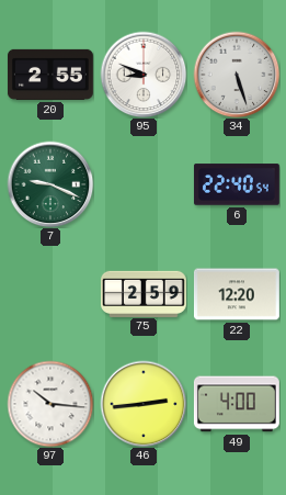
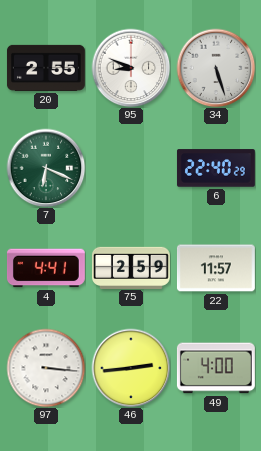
7: 9:19 -> 6:19
6: 22:40:54 -> 22:40:29
4: none -> 4:41
22: 12:20 -> 11:57
97: 10:16 -> 3:16
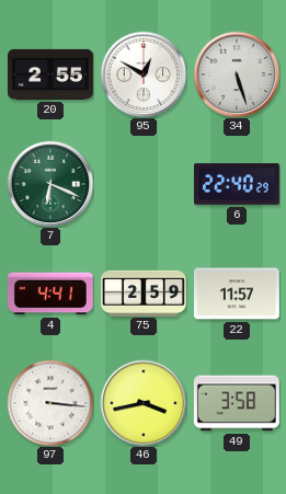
95: 8:49 -> 12:50
46: 2:44 -> 3:43
49: 4:00 -> 3:58
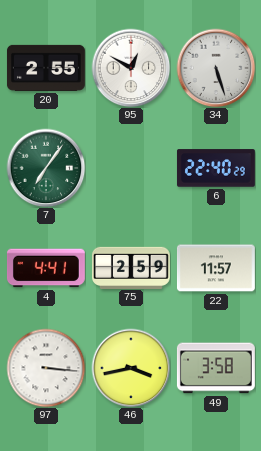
7: 6:19 -> 7:06
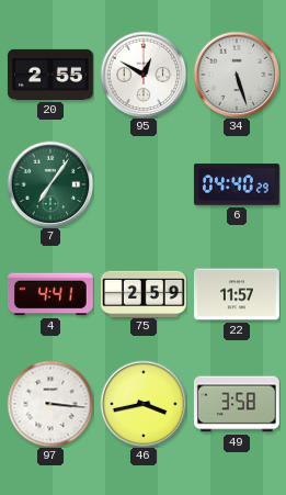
6: 22:40 -> 04:40
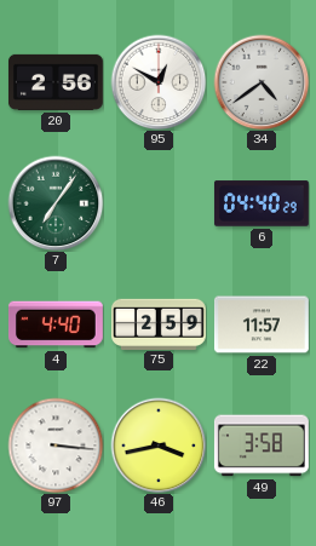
20: 2:55 -> 2:56
34: 5:27 -> 4:39
4: 4:41 -> 4:40
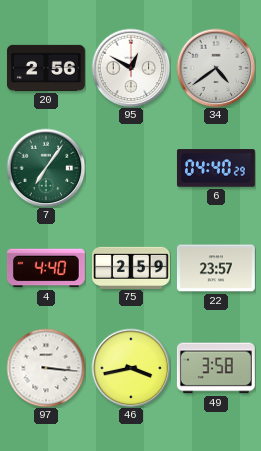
22: 11:57 -> 23:57
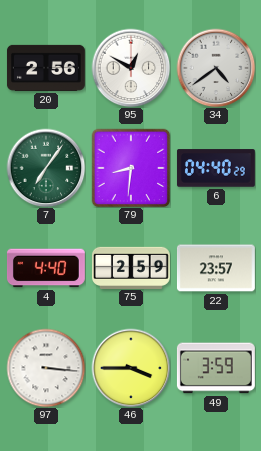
79: none -> 8:31
46: 3:43 -> 3:45
49: 3:58 -> 3:59
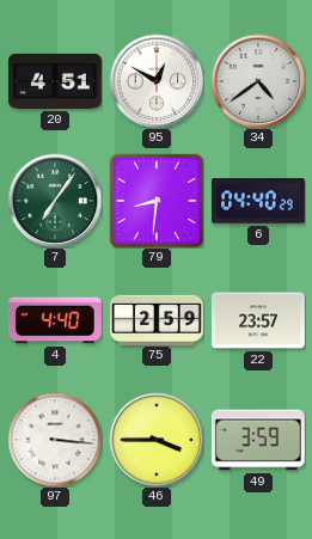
20: 2:56 -> 4:51
